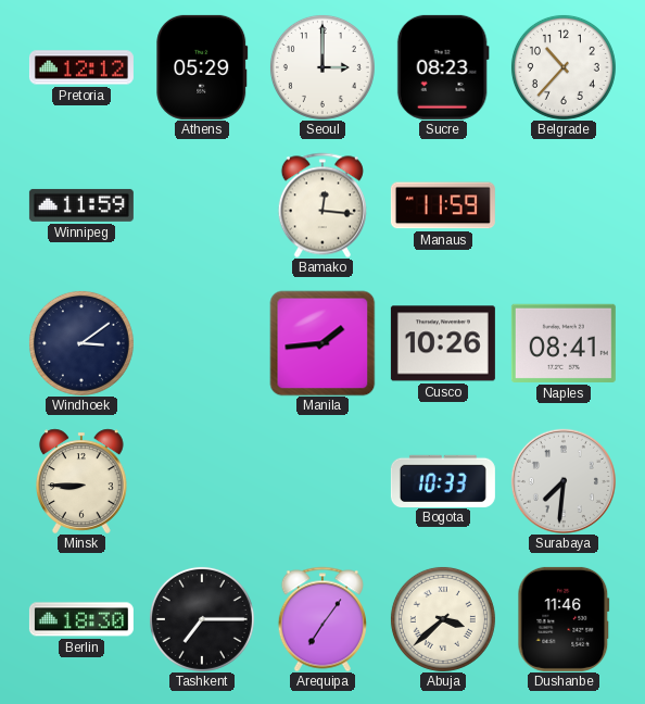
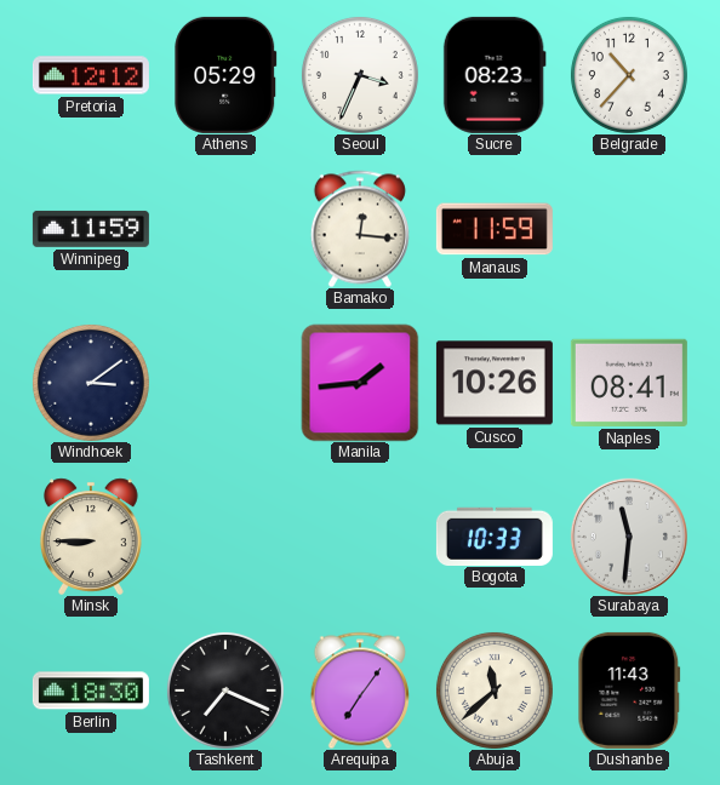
Seoul: 3:00 -> 3:34
Surabaya: 7:31 -> 11:31
Tashkent: 7:15 -> 7:19
Abuja: 3:38 -> 11:38
Dushanbe: 11:46 -> 11:43
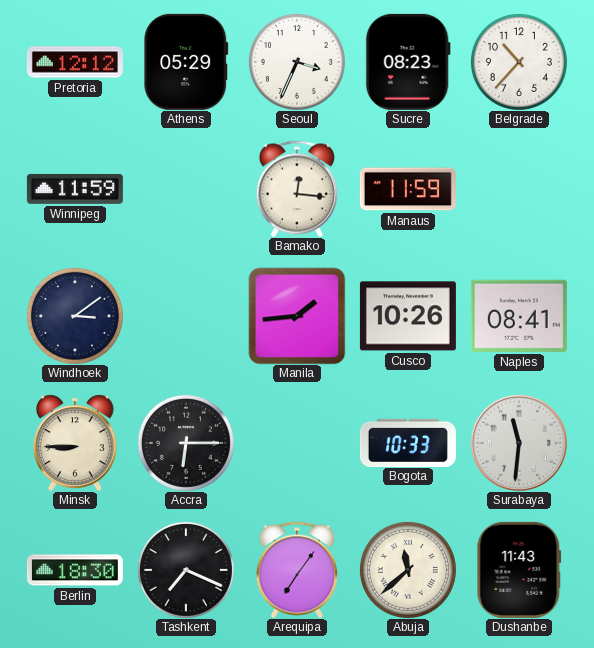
Accra: none -> 6:15
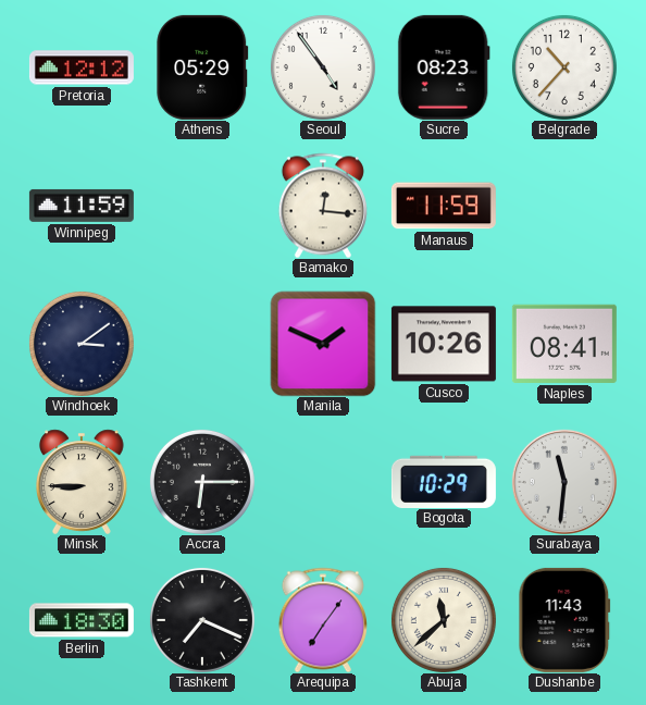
Seoul: 3:34 -> 4:54
Manila: 1:44 -> 1:49
Bogota: 10:33 -> 10:29
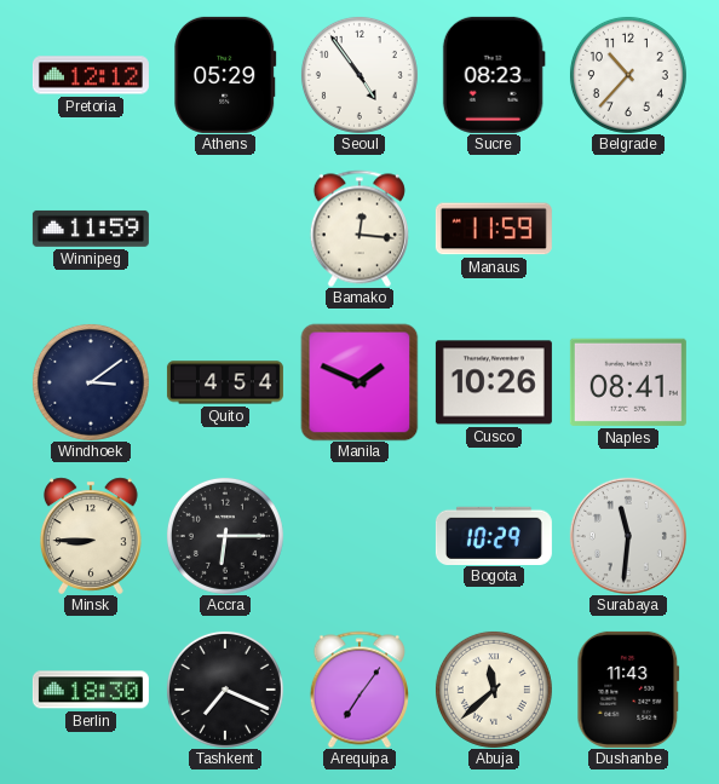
Quito: none -> 4:54
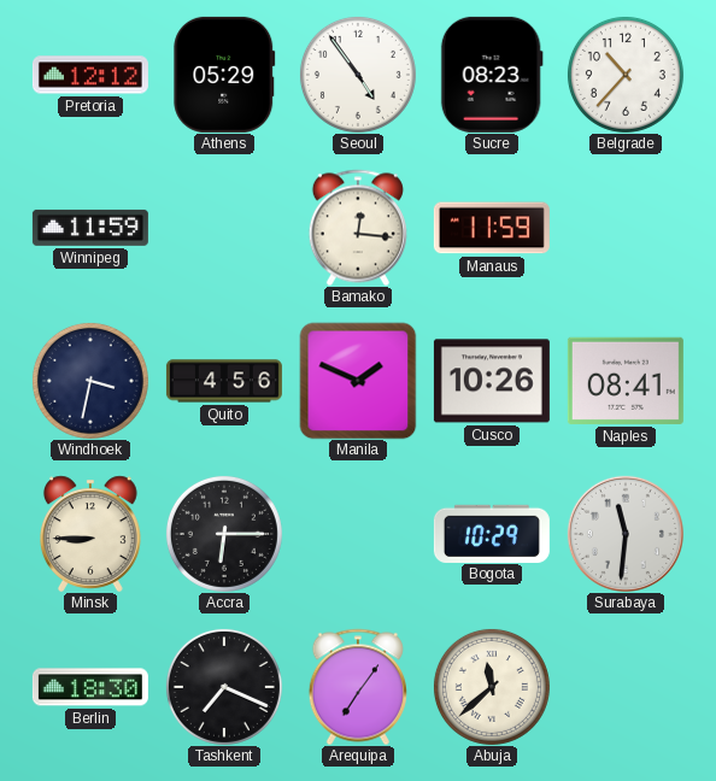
Windhoek: 3:09 -> 3:32
Quito: 4:54 -> 4:56
Dushanbe: 11:43 -> none
